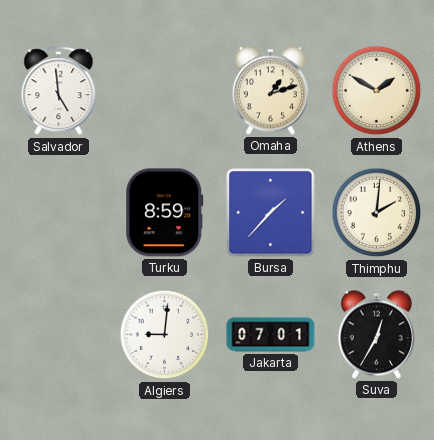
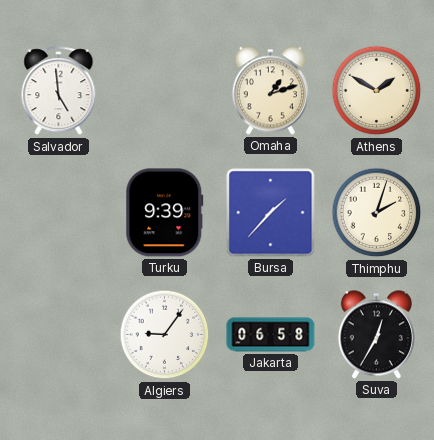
Turku: 8:59 -> 9:39
Thimphu: 2:01 -> 2:03
Algiers: 9:01 -> 9:06
Jakarta: 07:01 -> 06:58
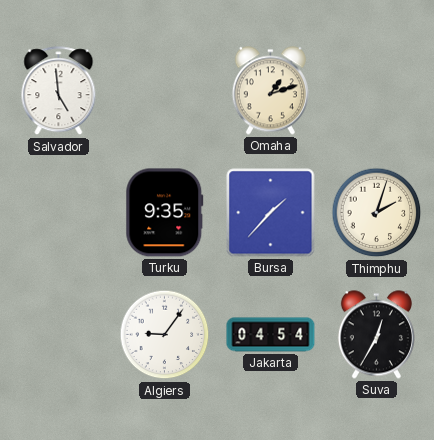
Athens: 1:50 -> none
Turku: 9:39 -> 9:35
Jakarta: 06:58 -> 04:54
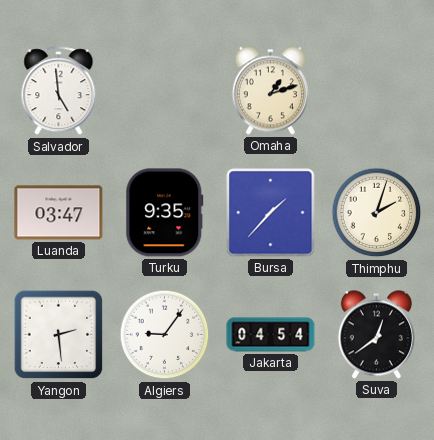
Luanda: none -> 03:47
Yangon: none -> 2:29
Suva: 12:35 -> 12:39
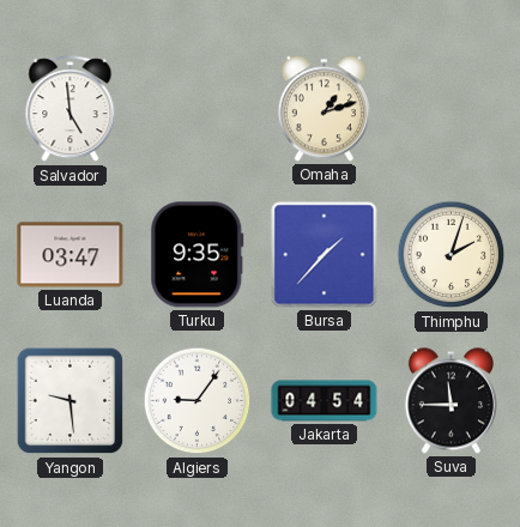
Yangon: 2:29 -> 9:29
Suva: 12:39 -> 11:45
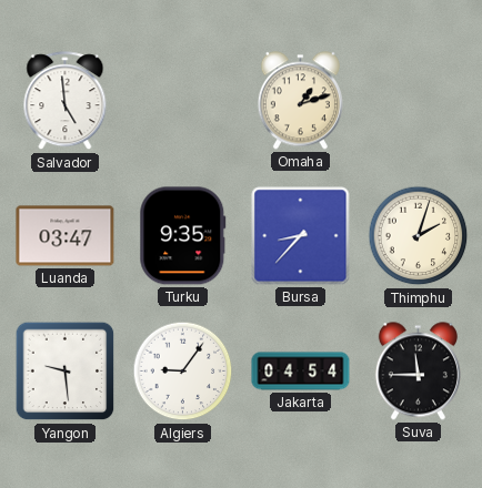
Bursa: 1:37 -> 8:37
